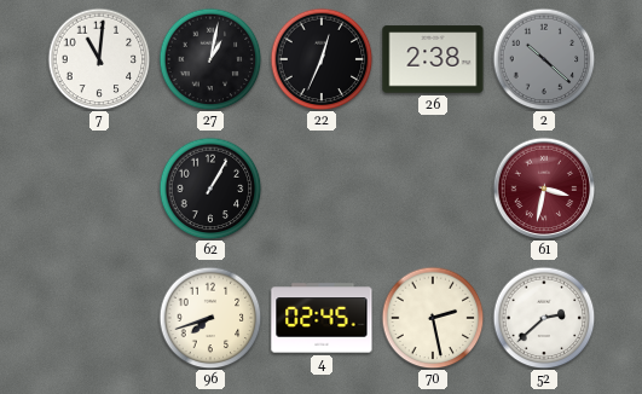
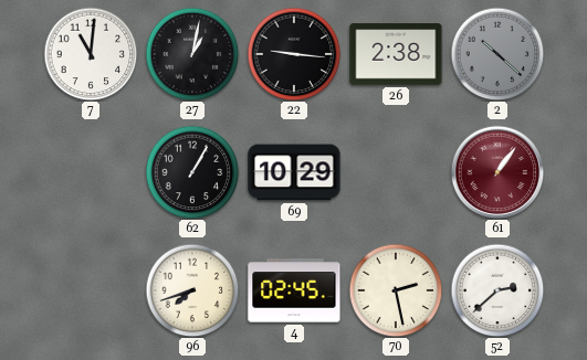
22: 12:34 -> 9:16
69: none -> 10:29
61: 3:32 -> 1:06
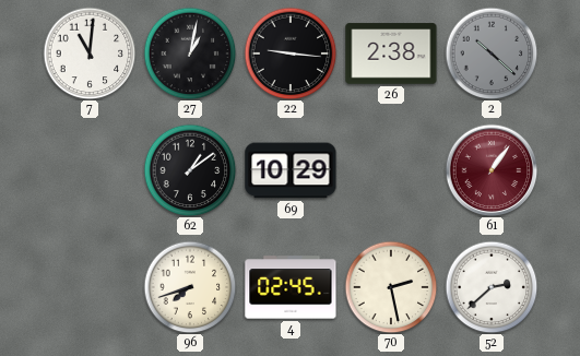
62: 1:05 -> 1:09
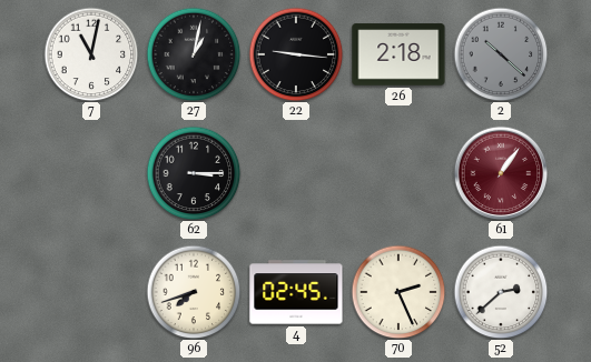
7: 11:01 -> 11:02
26: 2:38 -> 2:18
62: 1:09 -> 3:15
69: 10:29 -> none
70: 2:28 -> 2:26
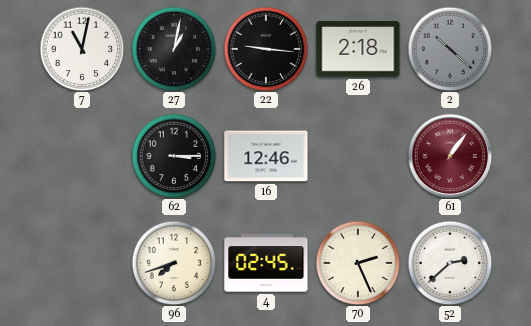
16: none -> 12:46
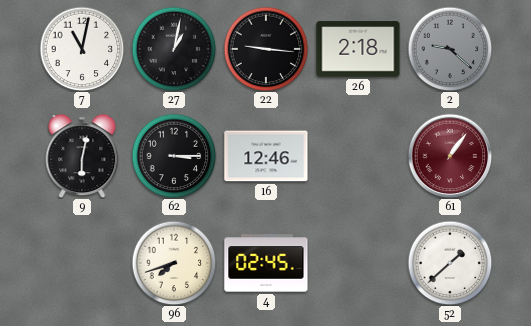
2: 10:22 -> 9:22
9: none -> 6:02
70: 2:26 -> none
52: 2:38 -> 1:38
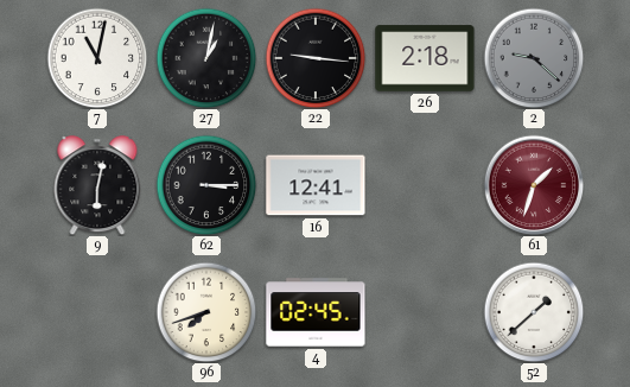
16: 12:46 -> 12:41
61: 1:06 -> 1:33
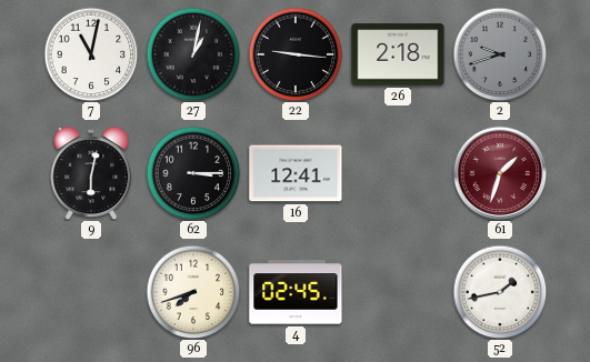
2: 9:22 -> 9:42
52: 1:38 -> 1:43
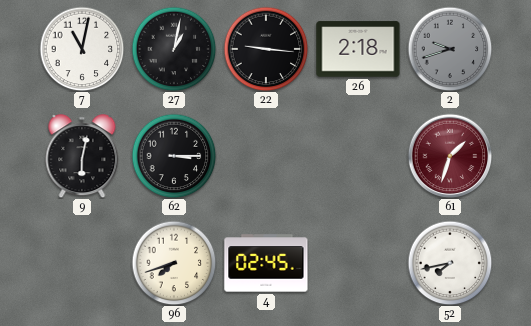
16: 12:41 -> none
52: 1:43 -> 7:43
